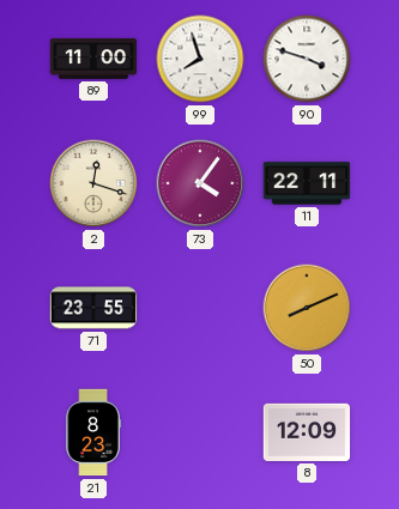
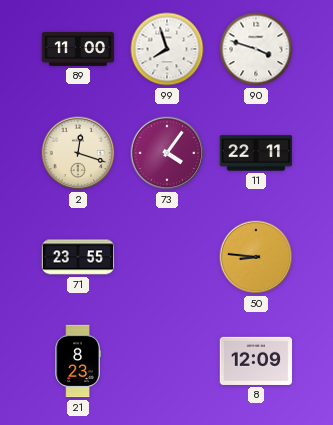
50: 8:11 -> 8:46
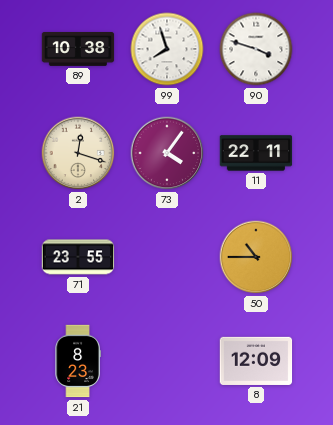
89: 11:00 -> 10:38
50: 8:46 -> 10:45
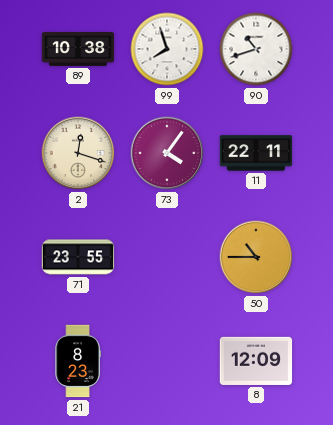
90: 3:48 -> 10:42
